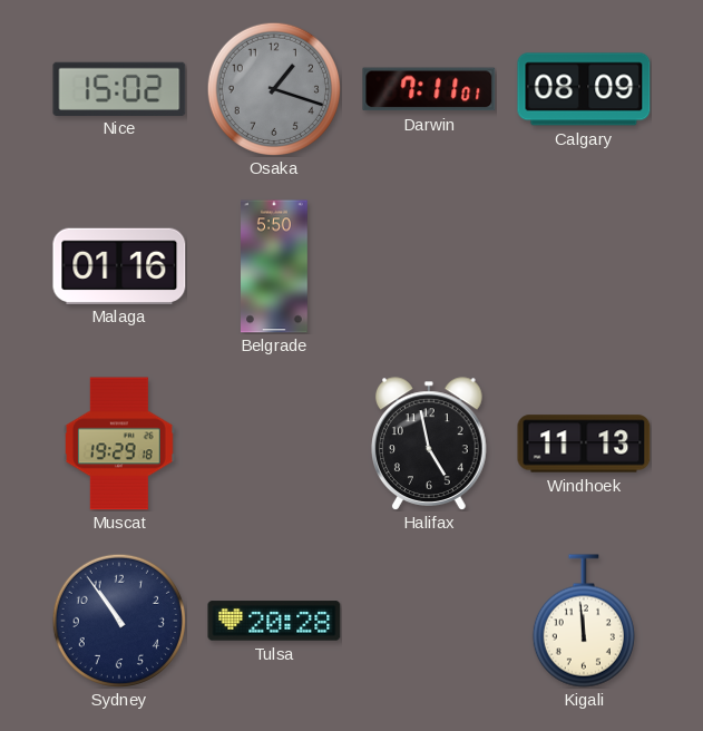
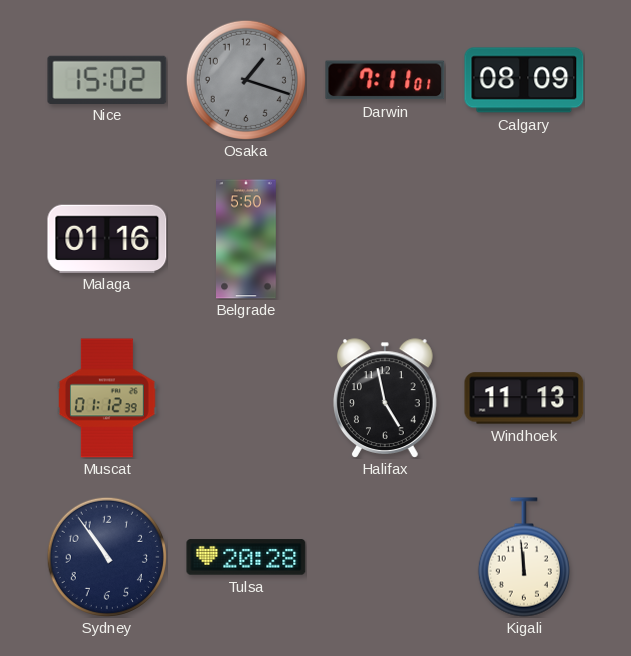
Muscat: 19:29 -> 01:12
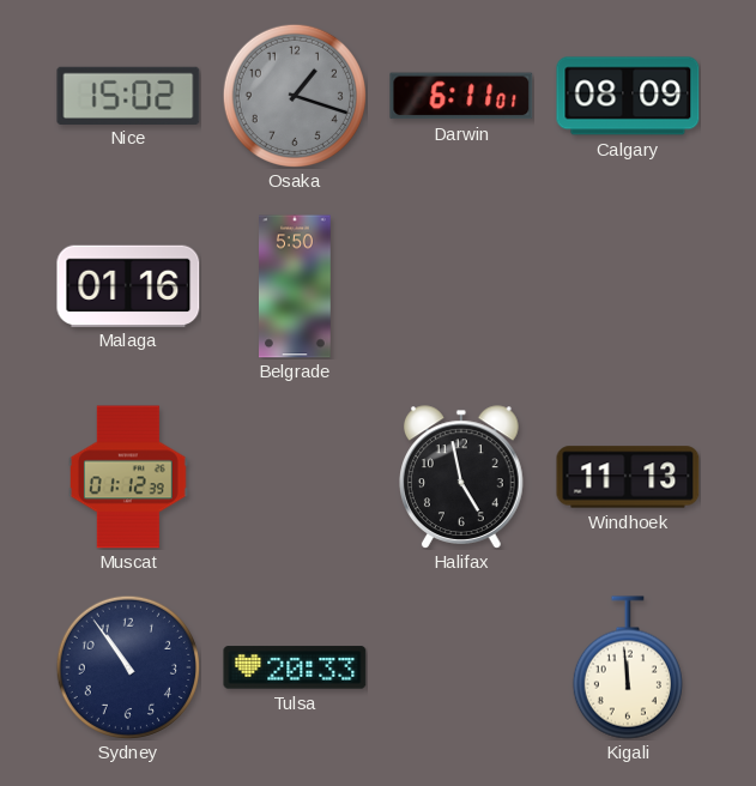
Darwin: 7:11 -> 6:11
Tulsa: 20:28 -> 20:33
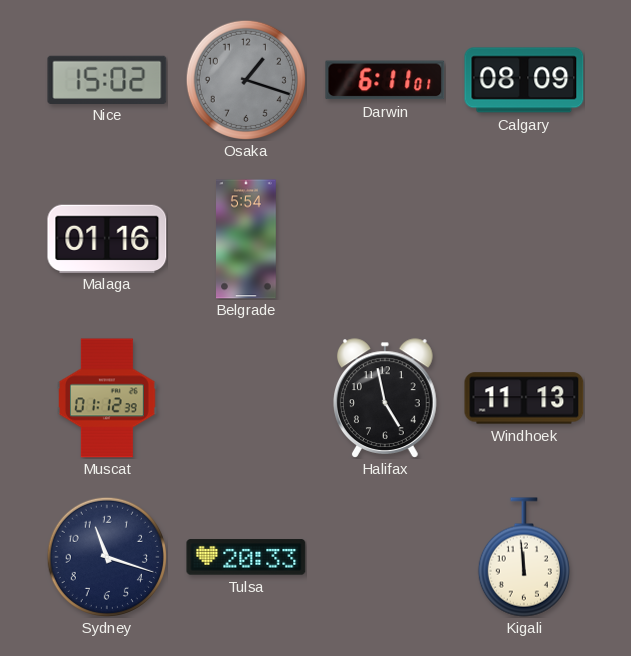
Belgrade: 5:50 -> 5:54
Sydney: 10:54 -> 11:18
